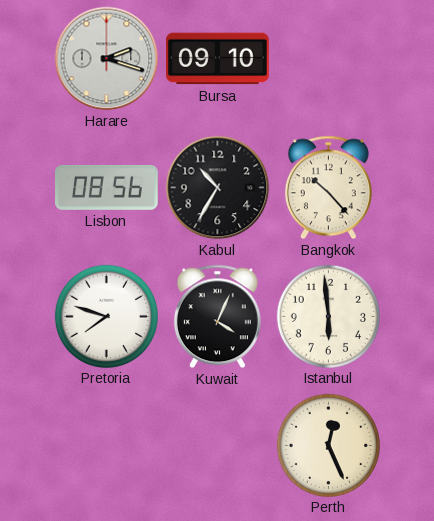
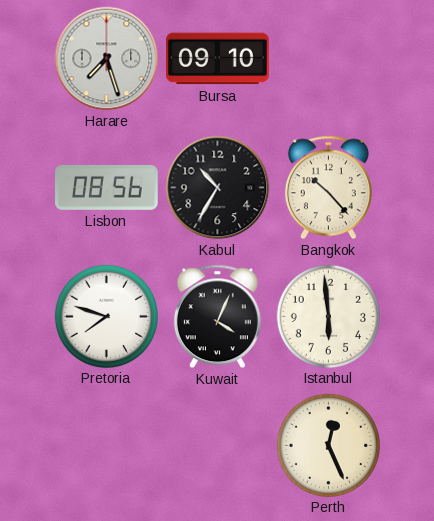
Harare: 2:18 -> 7:27
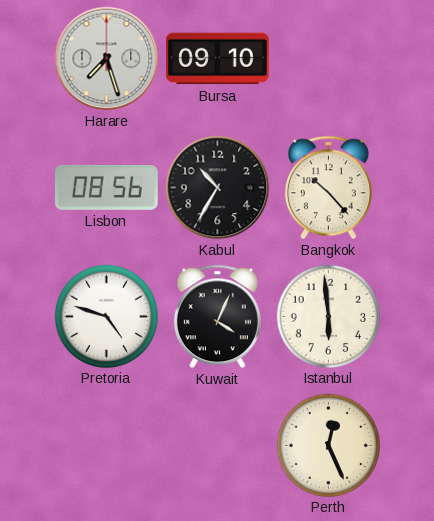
Pretoria: 7:48 -> 4:48
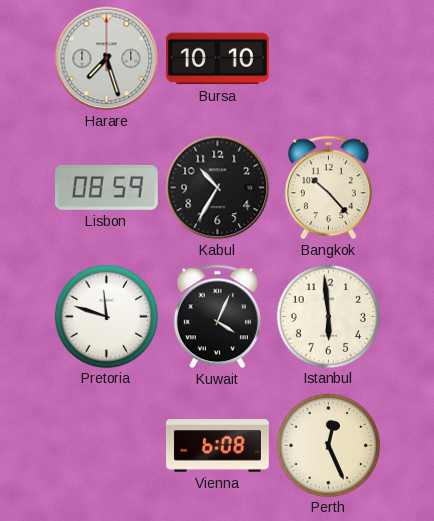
Bursa: 09:10 -> 10:10
Lisbon: 08:56 -> 08:59
Pretoria: 4:48 -> 11:48
Vienna: none -> 6:08
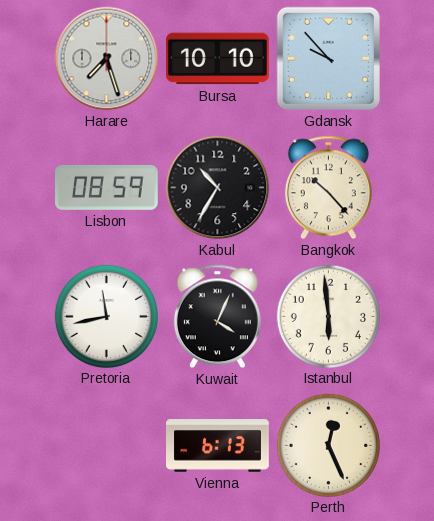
Gdansk: none -> 9:53
Pretoria: 11:48 -> 11:43
Vienna: 6:08 -> 6:13
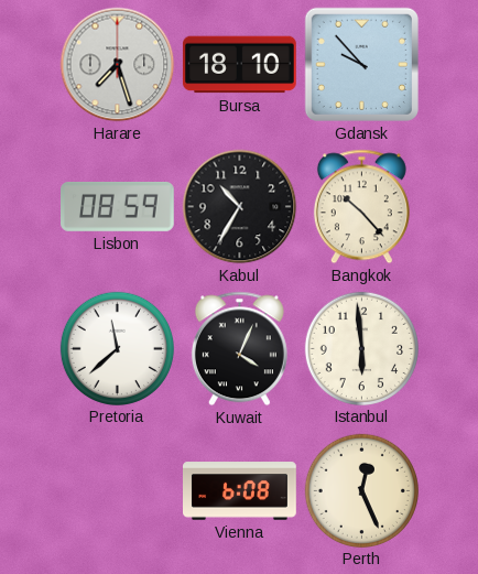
Bursa: 10:10 -> 18:10
Pretoria: 11:43 -> 11:38
Vienna: 6:13 -> 6:08
